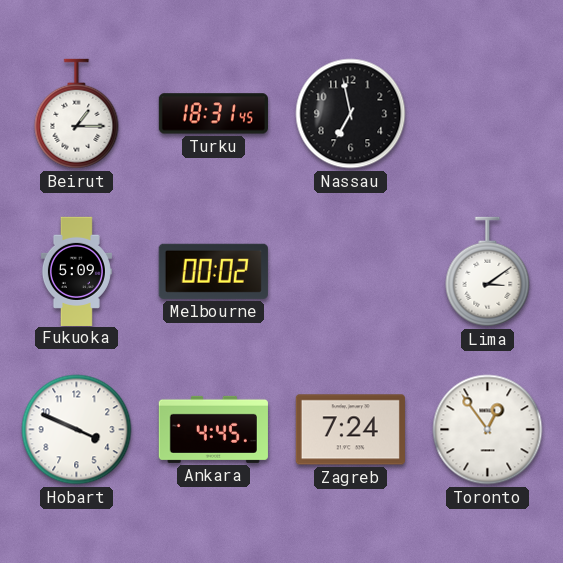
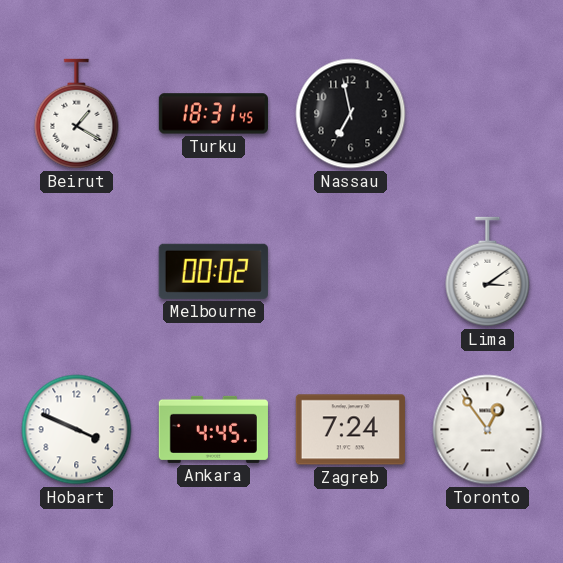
Beirut: 1:15 -> 1:20
Fukuoka: 5:09 -> none
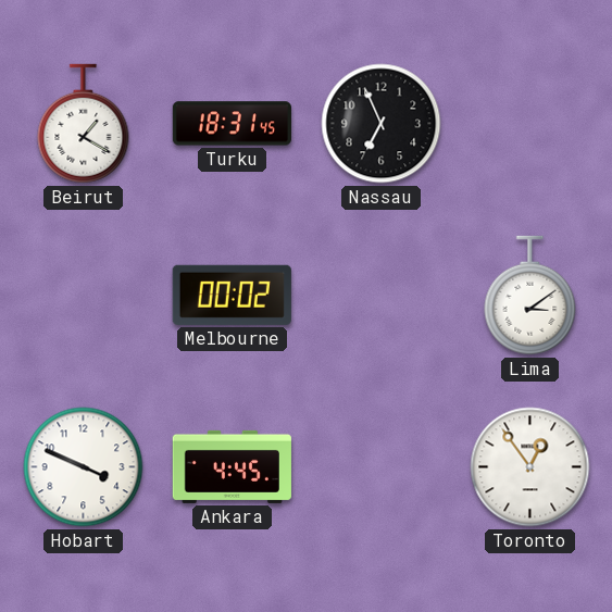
Nassau: 6:58 -> 6:56
Zagreb: 7:24 -> none
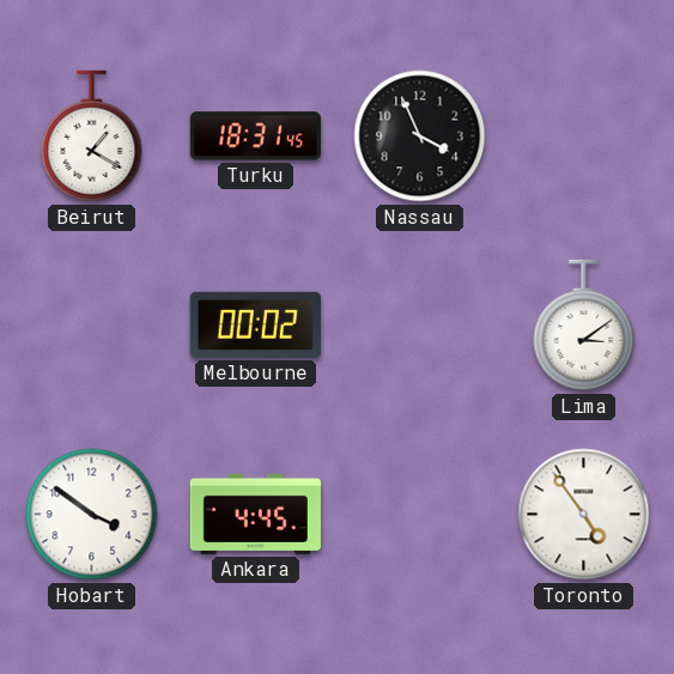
Nassau: 6:56 -> 3:56
Hobart: 3:49 -> 3:51
Toronto: 12:54 -> 4:54
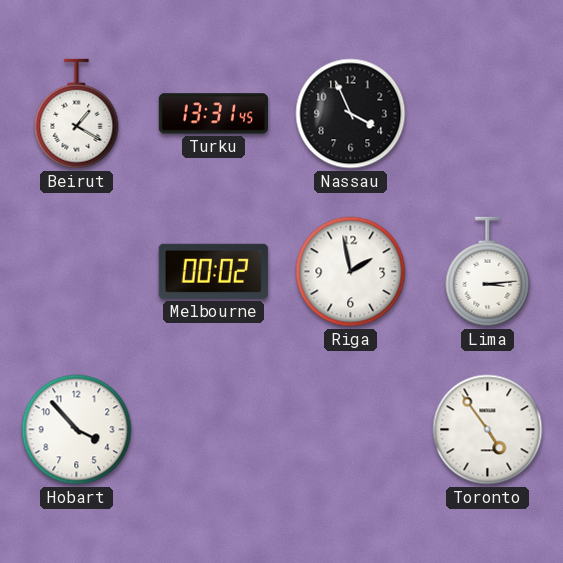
Turku: 18:31 -> 13:31
Riga: none -> 1:58
Lima: 3:09 -> 3:14
Hobart: 3:51 -> 3:53
Ankara: 4:45 -> none
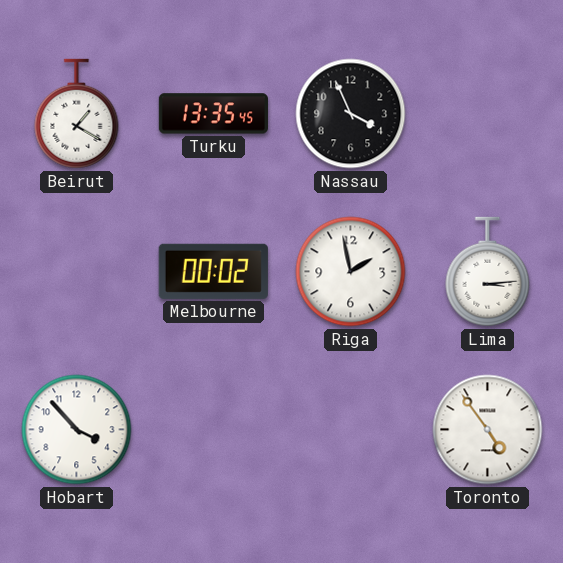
Turku: 13:31 -> 13:35
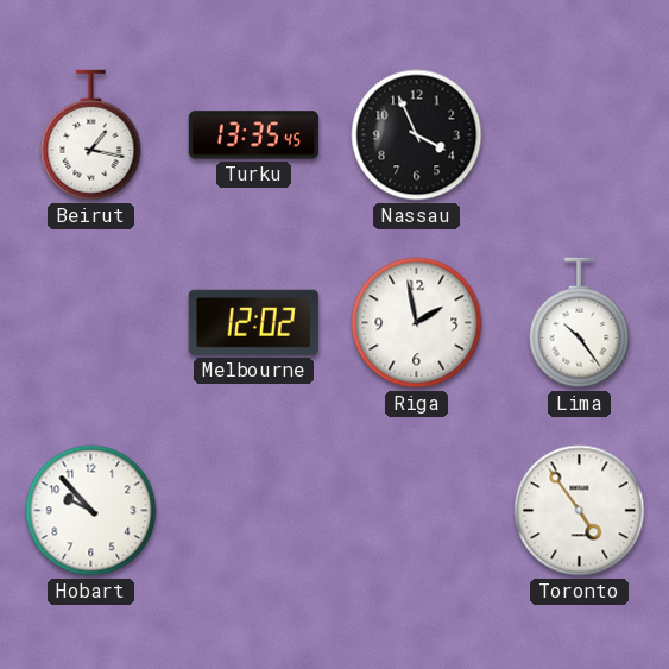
Beirut: 1:20 -> 1:17
Melbourne: 00:02 -> 12:02
Lima: 3:14 -> 10:24
Hobart: 3:53 -> 9:53
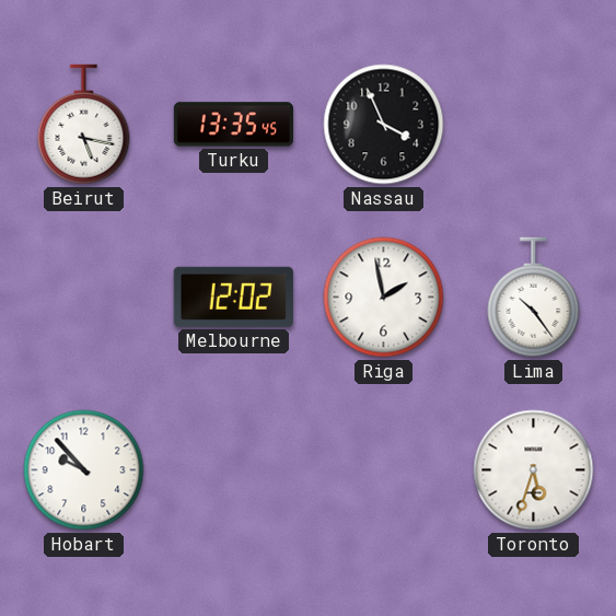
Beirut: 1:17 -> 5:17
Toronto: 4:54 -> 5:33
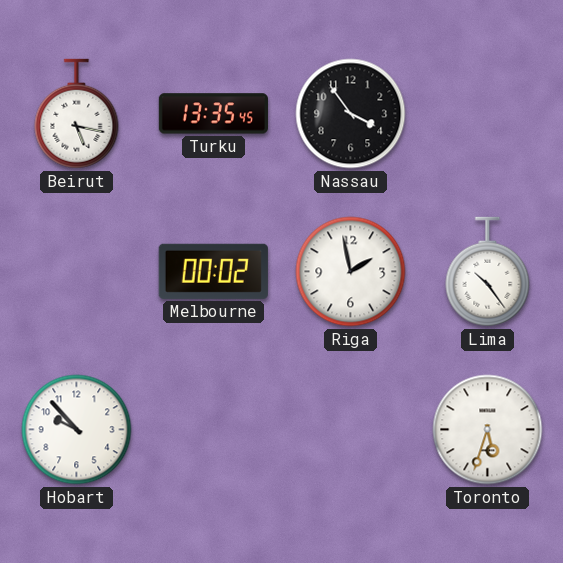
Nassau: 3:56 -> 3:54
Melbourne: 12:02 -> 00:02
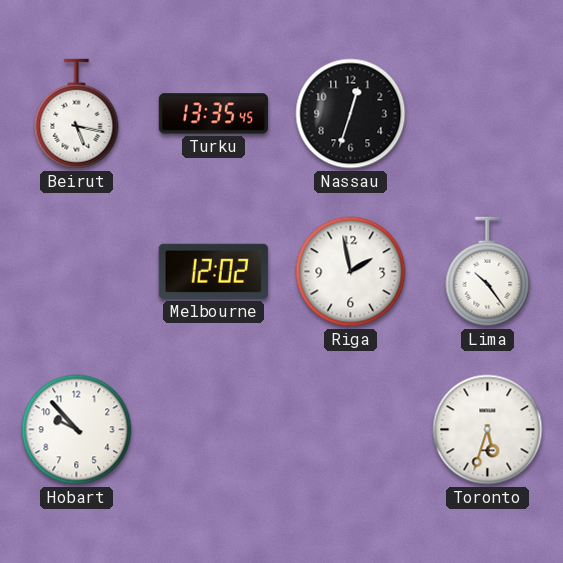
Nassau: 3:54 -> 12:33
Melbourne: 00:02 -> 12:02
